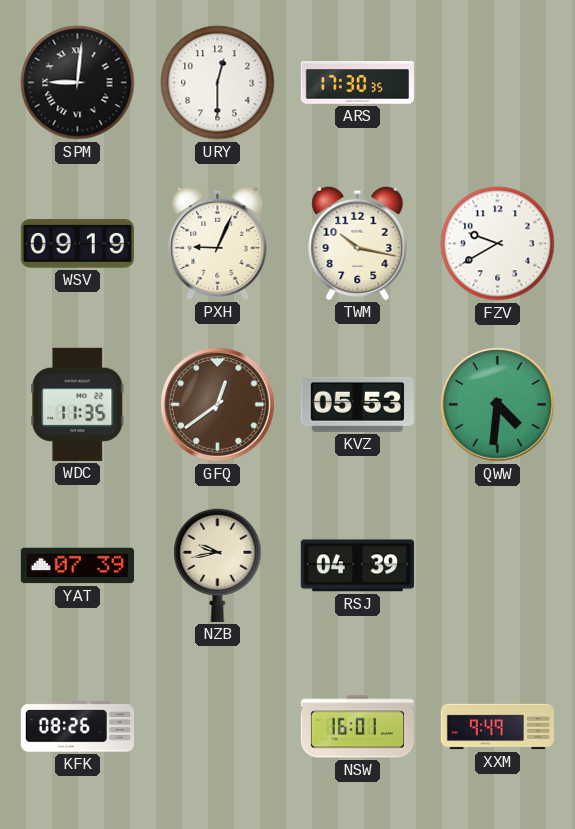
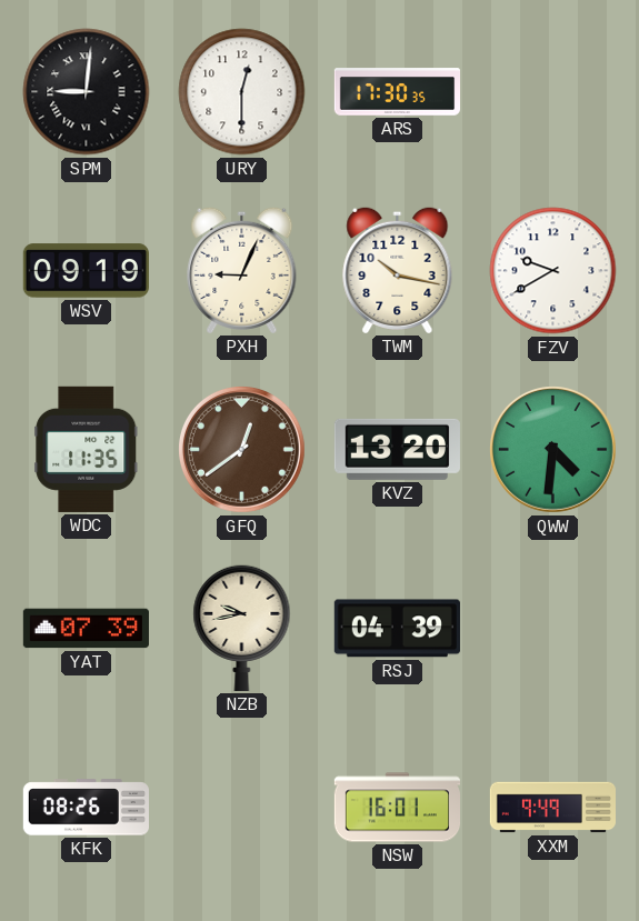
KVZ: 05:53 -> 13:20
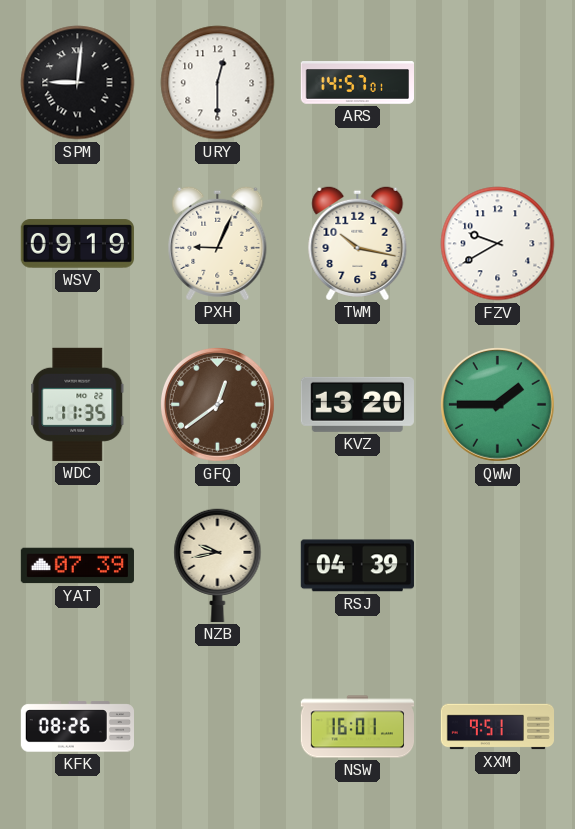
ARS: 17:30 -> 14:57
QWW: 4:31 -> 1:45
XXM: 9:49 -> 9:51
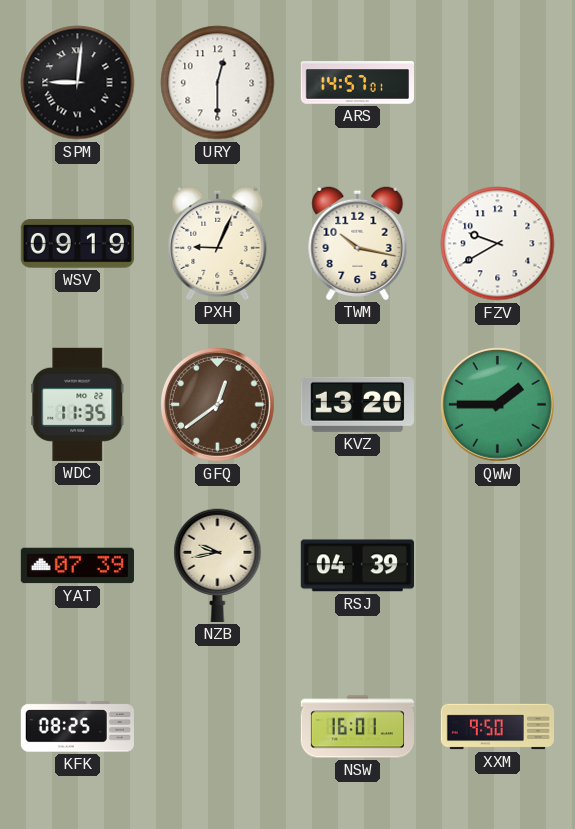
KFK: 08:26 -> 08:25
XXM: 9:51 -> 9:50
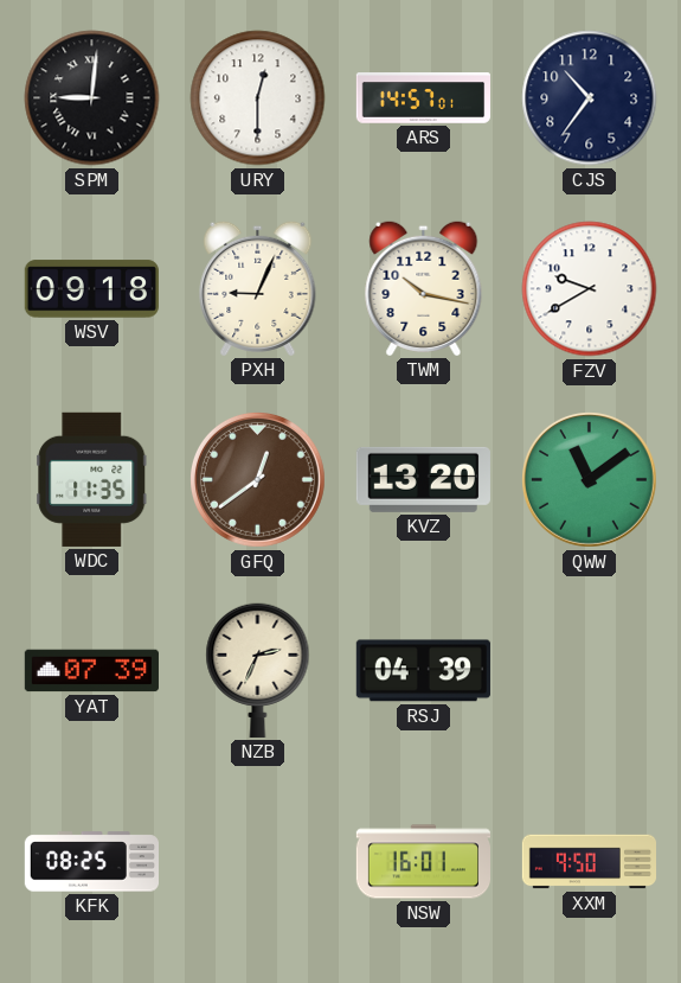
CJS: none -> 10:36
WSV: 09:19 -> 09:18
QWW: 1:45 -> 11:09
NZB: 9:43 -> 2:34
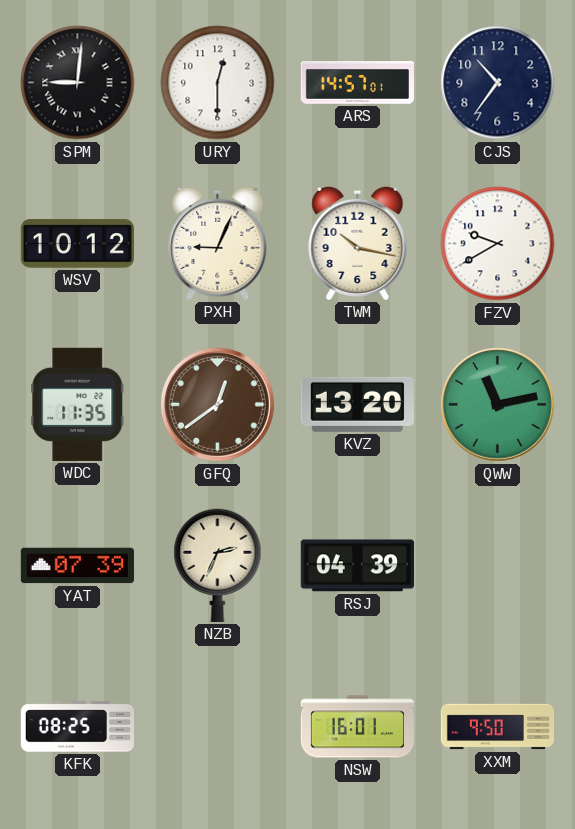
WSV: 09:18 -> 10:12
QWW: 11:09 -> 11:13
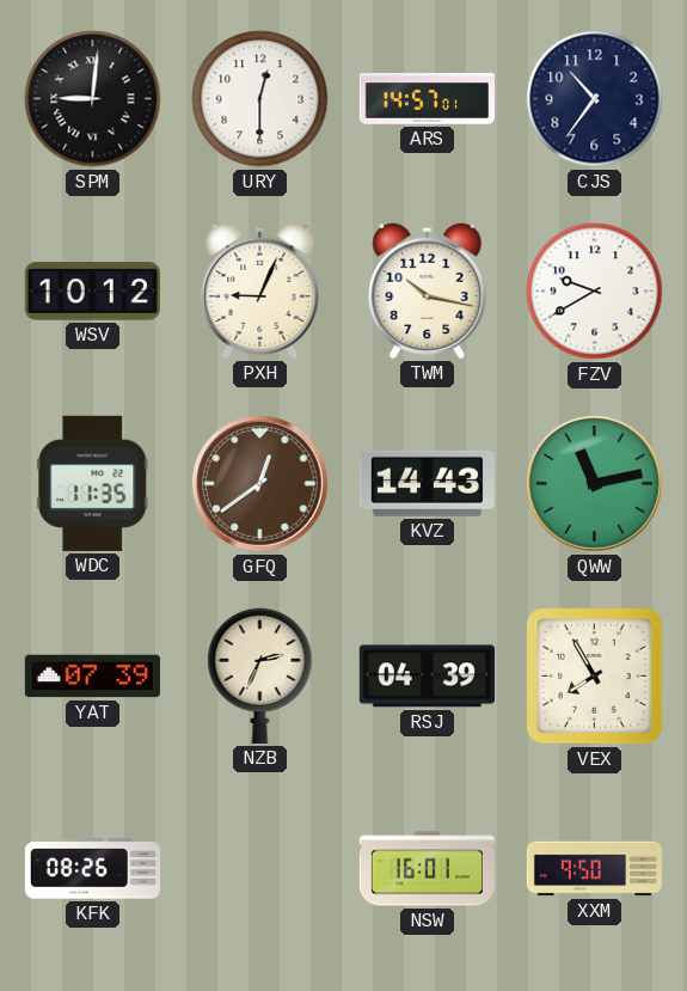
KVZ: 13:20 -> 14:43
VEX: none -> 7:55
KFK: 08:25 -> 08:26
